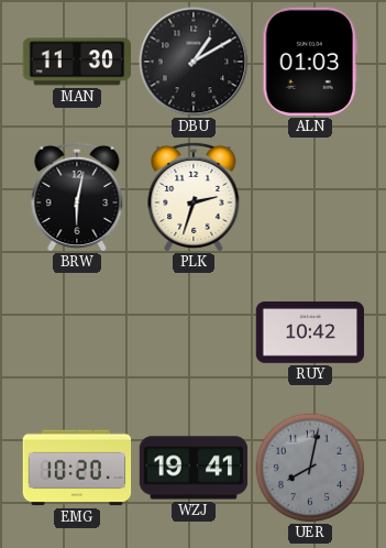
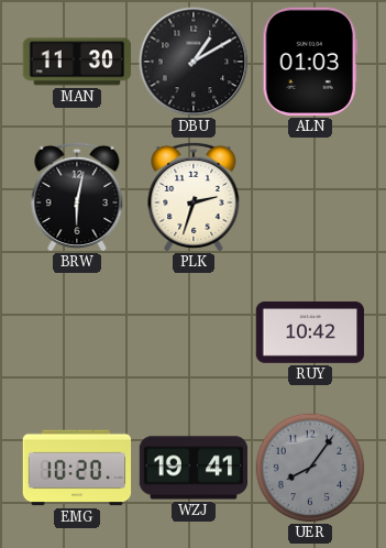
UER: 8:02 -> 8:06
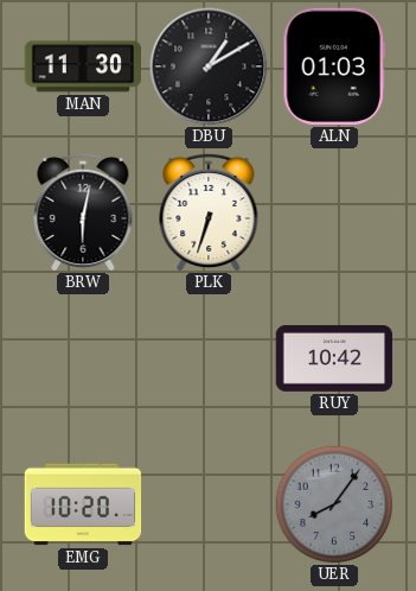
PLK: 2:33 -> 6:33
WZJ: 19:41 -> none
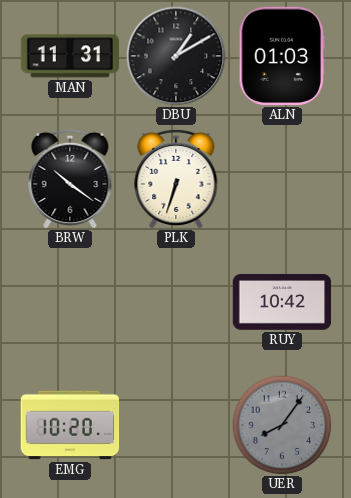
MAN: 11:30 -> 11:31
BRW: 6:02 -> 10:21
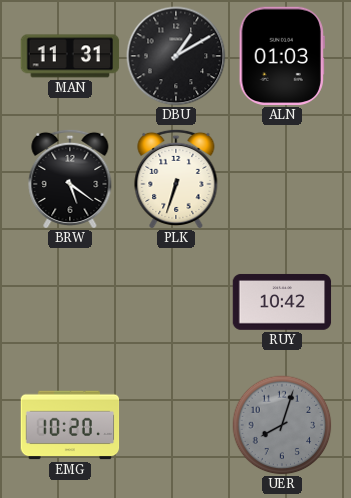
BRW: 10:21 -> 5:21
UER: 8:06 -> 8:03
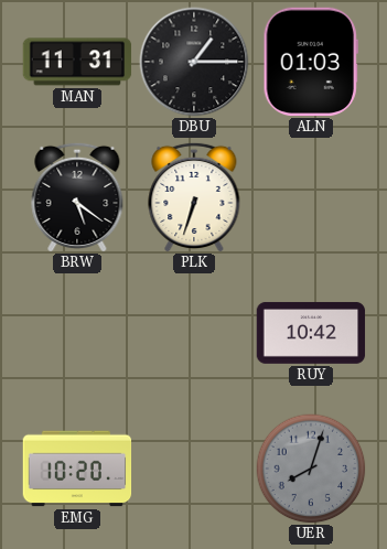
DBU: 1:10 -> 1:15
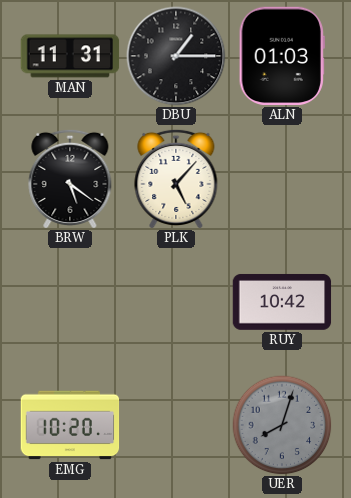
PLK: 6:33 -> 5:07
